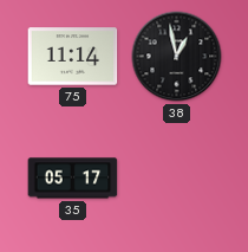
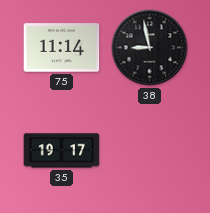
38: 12:58 -> 8:58
35: 05:17 -> 19:17
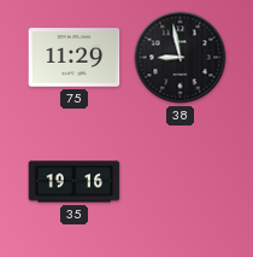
75: 11:14 -> 11:29
35: 19:17 -> 19:16
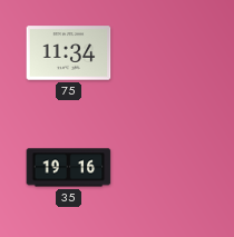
75: 11:29 -> 11:34
38: 8:58 -> none
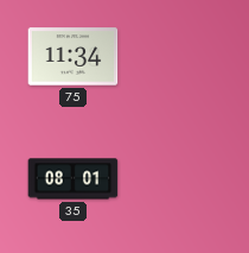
35: 19:16 -> 08:01
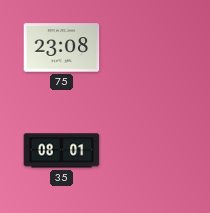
75: 11:34 -> 23:08
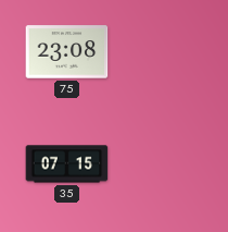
35: 08:01 -> 07:15
